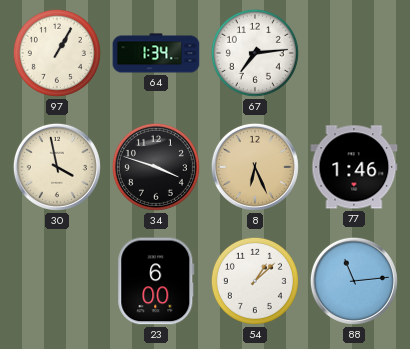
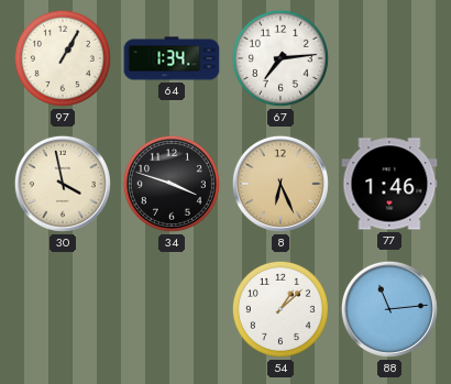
23: 6:00 -> none
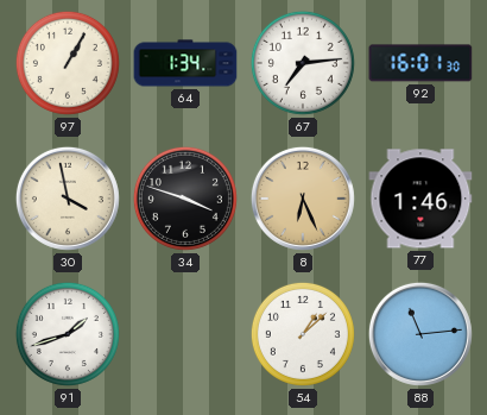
92: none -> 16:01
91: none -> 1:42
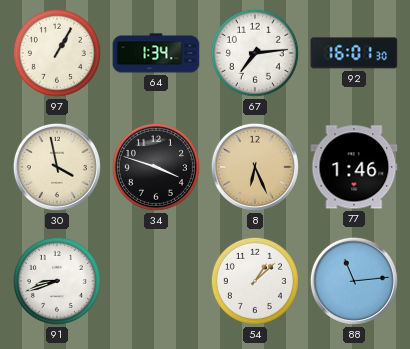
91: 1:42 -> 8:42
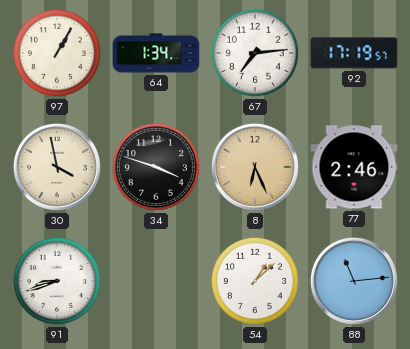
92: 16:01 -> 17:19
77: 1:46 -> 2:46
